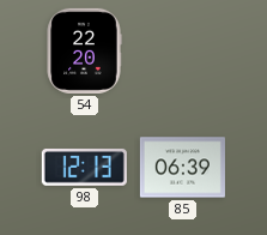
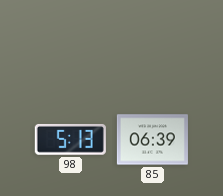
54: 22:20 -> none
98: 12:13 -> 5:13
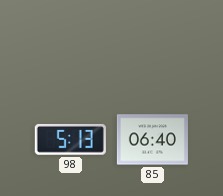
85: 06:39 -> 06:40
